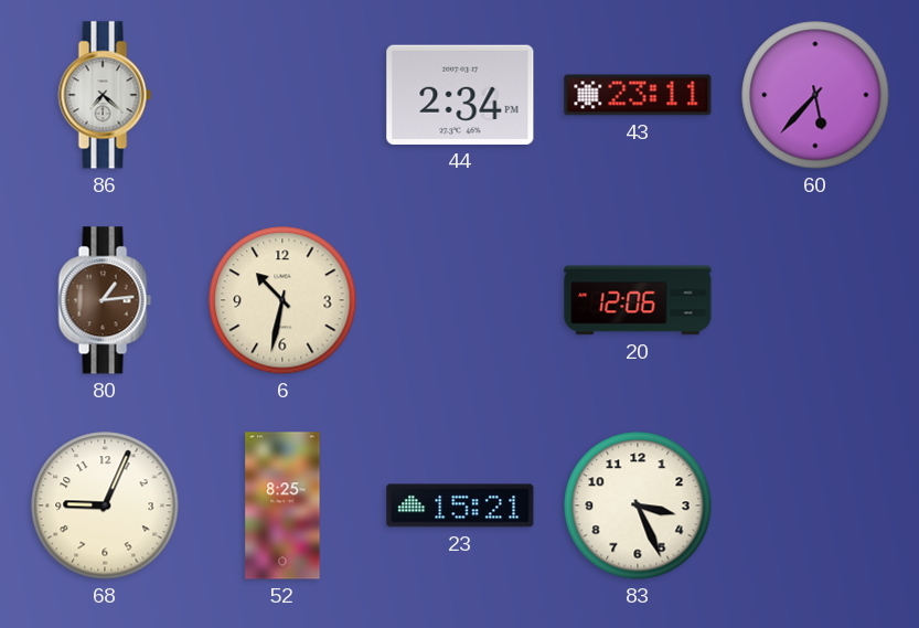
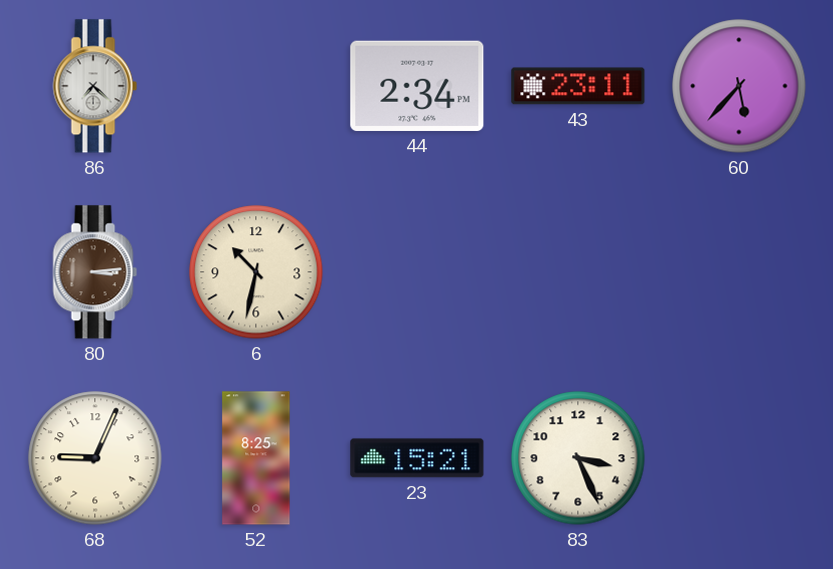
80: 1:14 -> 3:14
20: 12:06 -> none
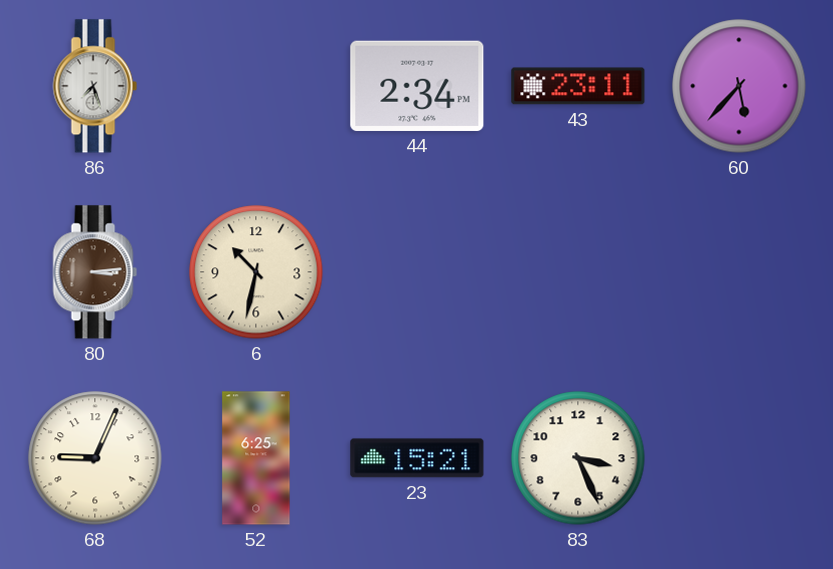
86: 7:22 -> 7:27
52: 8:25 -> 6:25
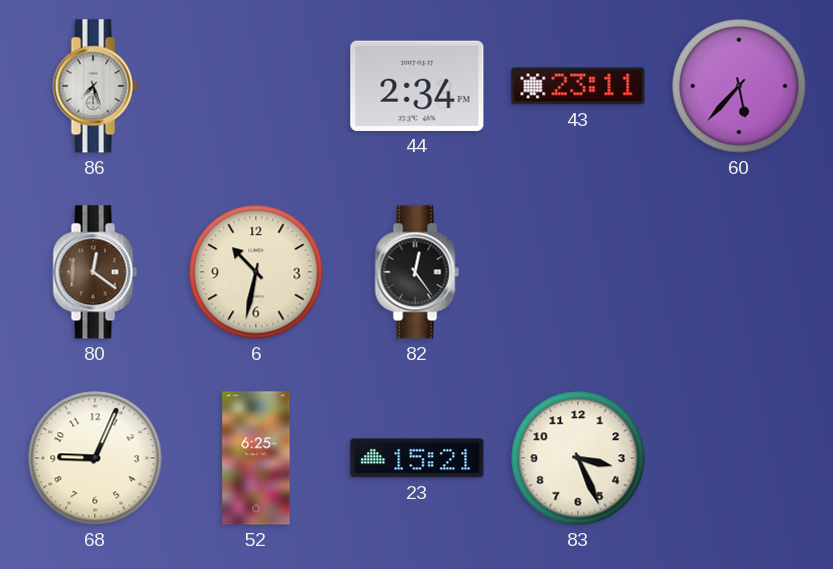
80: 3:14 -> 12:21
82: none -> 12:24
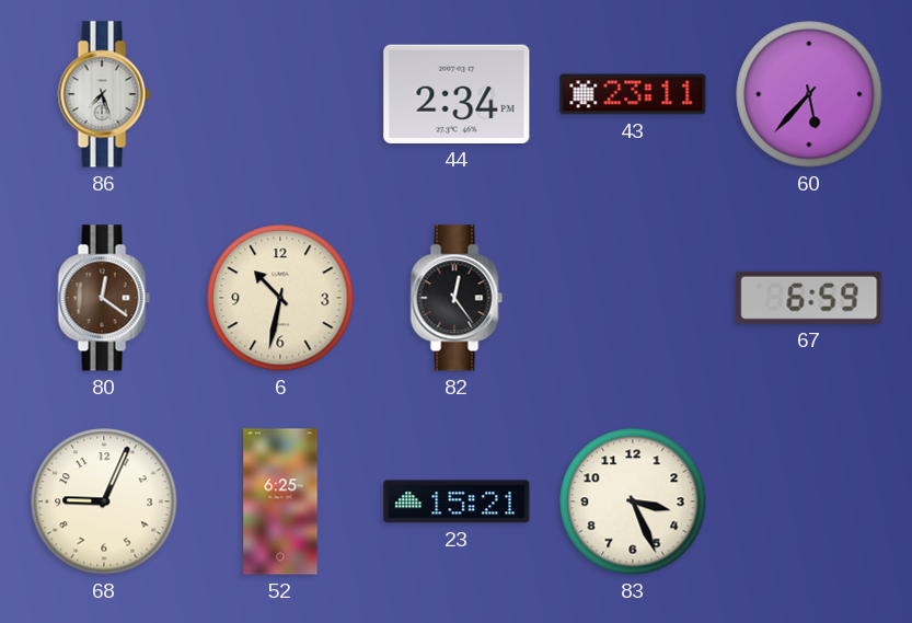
67: none -> 6:59
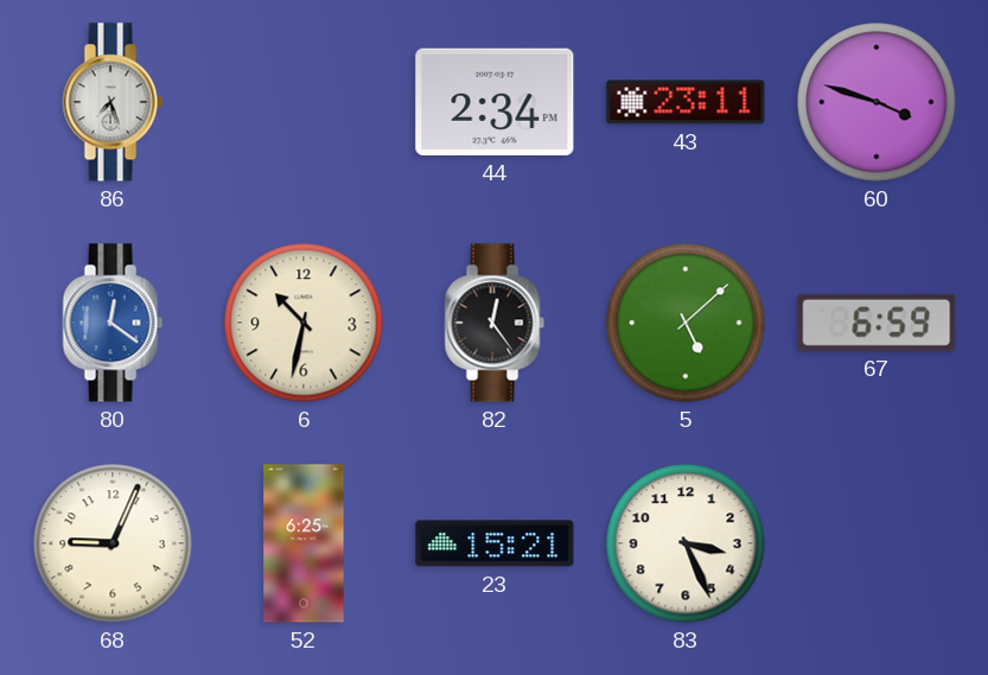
60: 5:37 -> 3:48
80 dial: brown -> blue
5: none -> 5:08
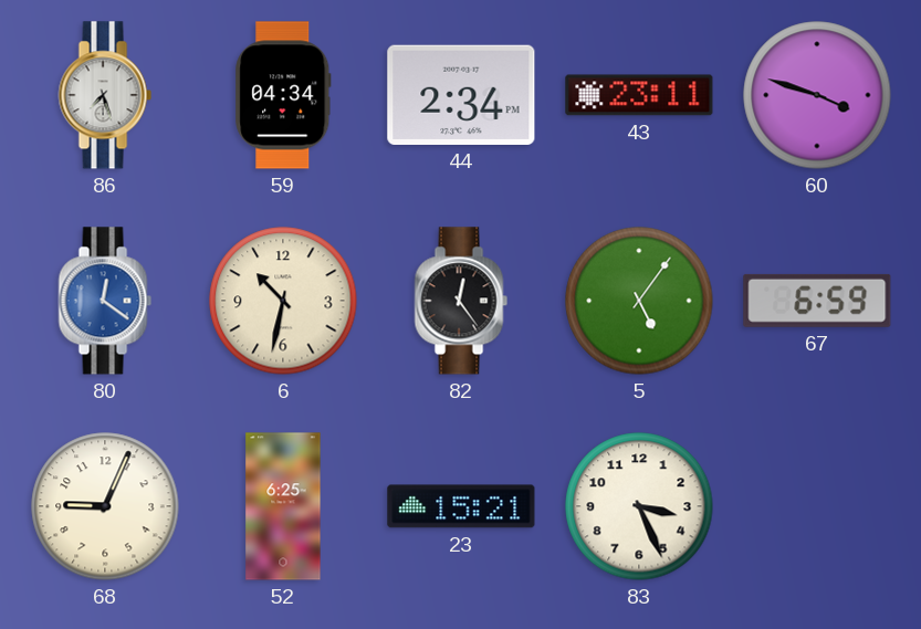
59: none -> 04:34
5: 5:08 -> 5:06
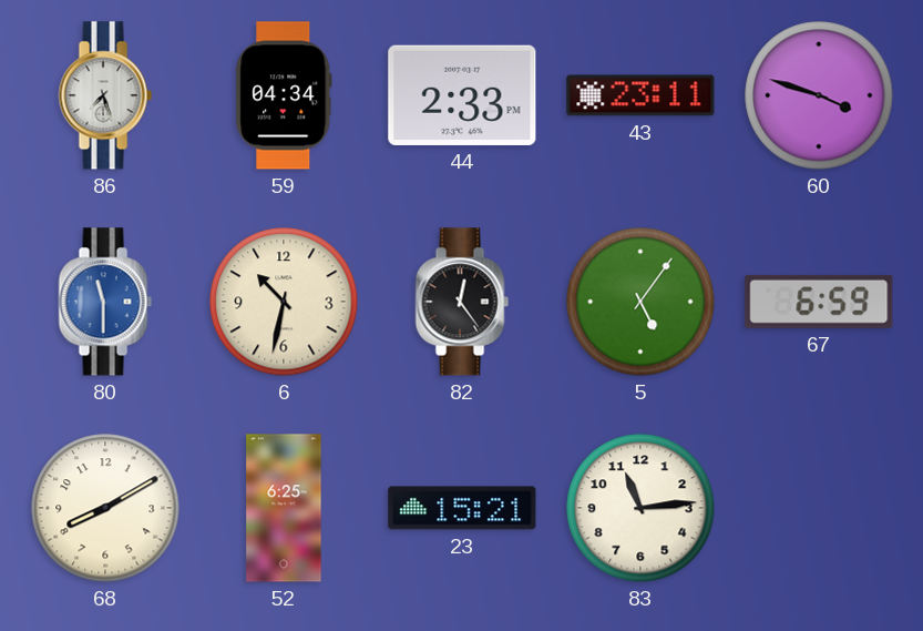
44: 2:34 -> 2:33
80: 12:21 -> 11:30
68: 9:04 -> 8:10
83: 3:26 -> 11:14
